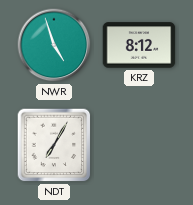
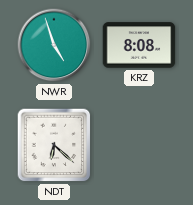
KRZ: 8:12 -> 8:08
NDT: 7:05 -> 6:22
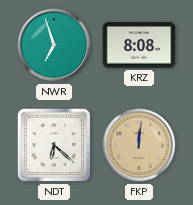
NWR: 4:57 -> 6:57
FKP: none -> 12:01
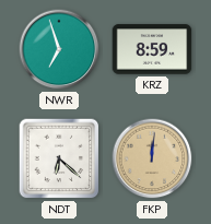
KRZ: 8:08 -> 8:59
